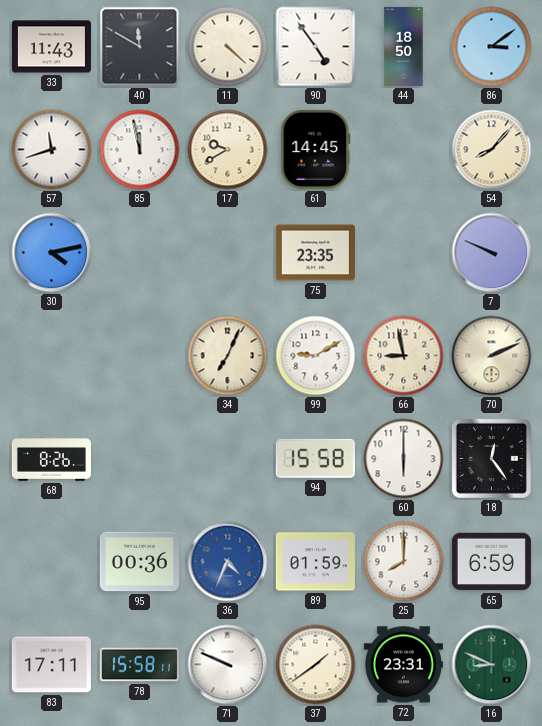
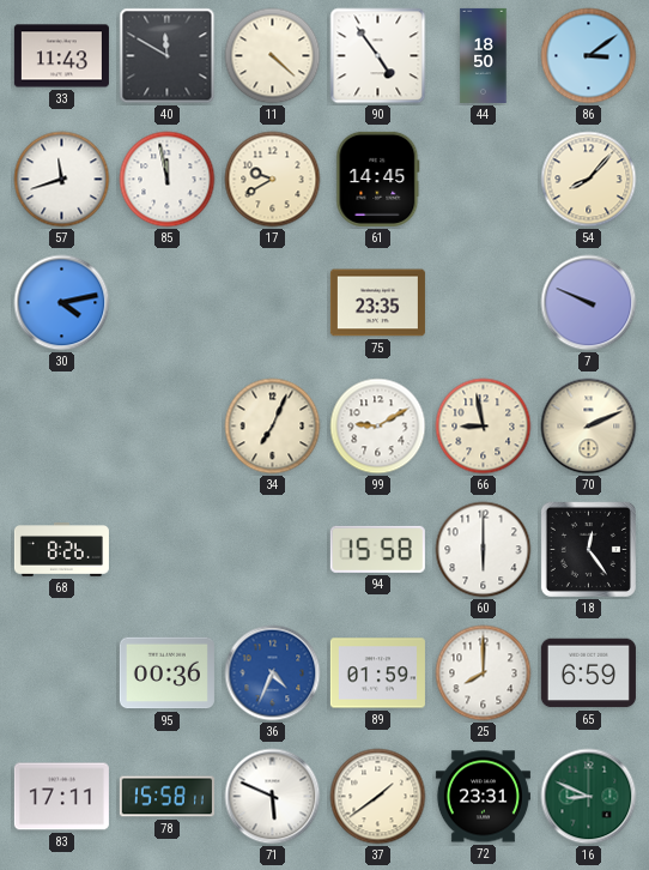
71: 9:49 -> 5:49
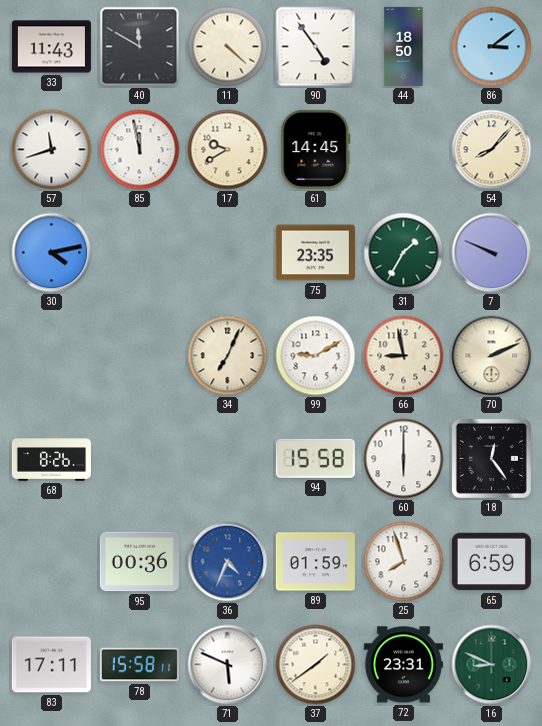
31: none -> 1:35
25: 8:00 -> 7:57
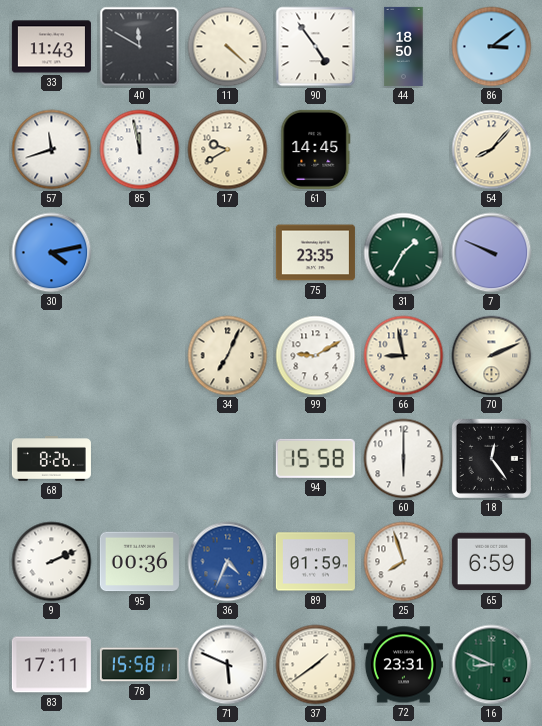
9: none -> 2:11
